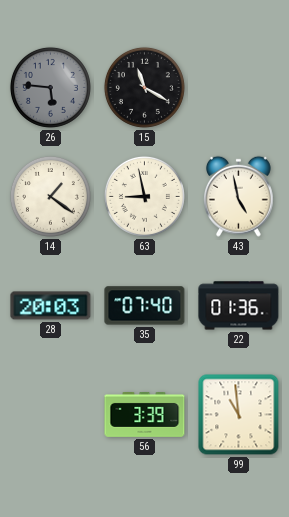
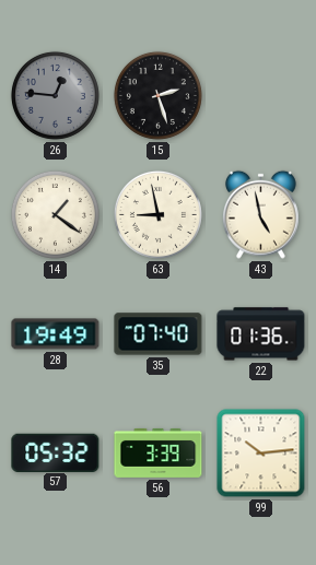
26: 5:46 -> 12:46
15: 11:20 -> 2:27
28: 20:03 -> 19:49
57: none -> 05:32
99: 10:59 -> 10:14
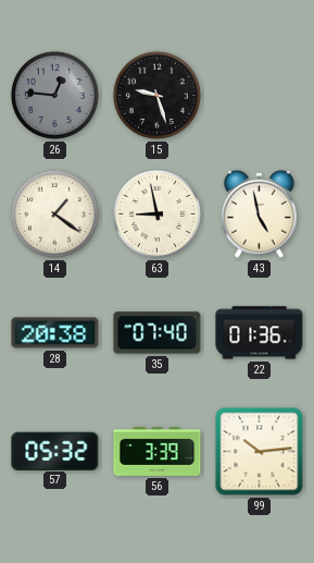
15: 2:27 -> 9:27
28: 19:49 -> 20:38
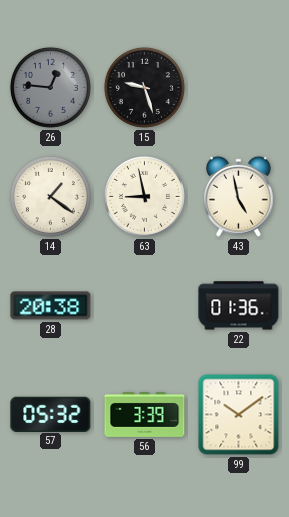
35: 07:40 -> none
99: 10:14 -> 10:09
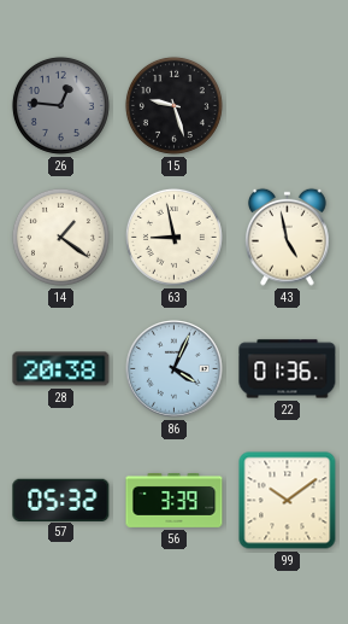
86: none -> 4:04
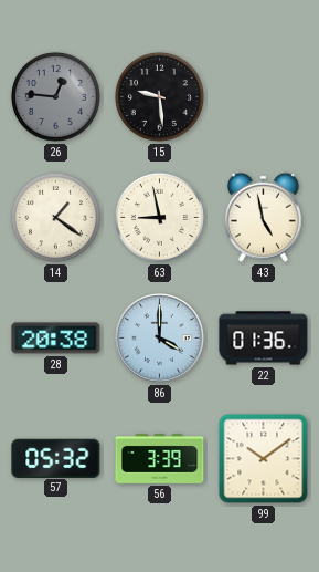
15: 9:27 -> 9:29
86: 4:04 -> 4:00
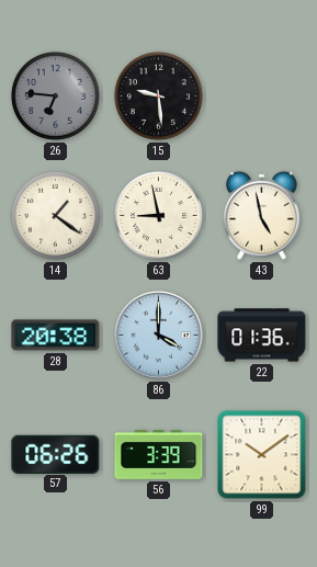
26: 12:46 -> 6:46
57: 05:32 -> 06:26
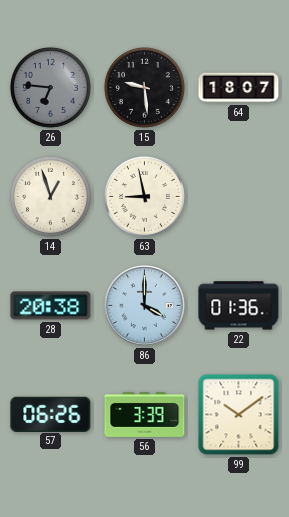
64: none -> 18:07
14: 1:21 -> 12:57
43: 4:58 -> none
